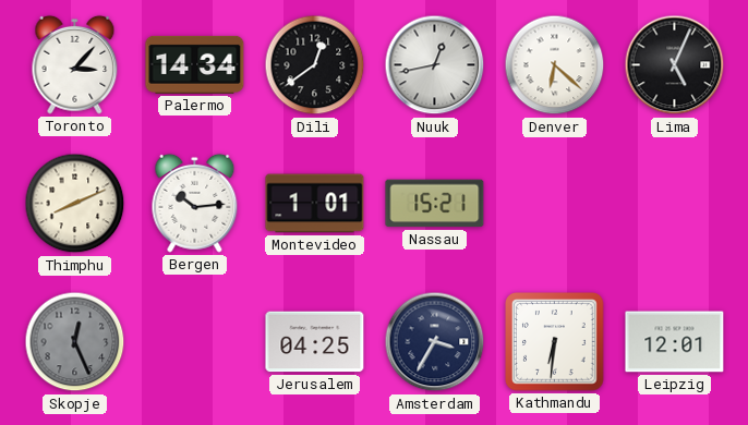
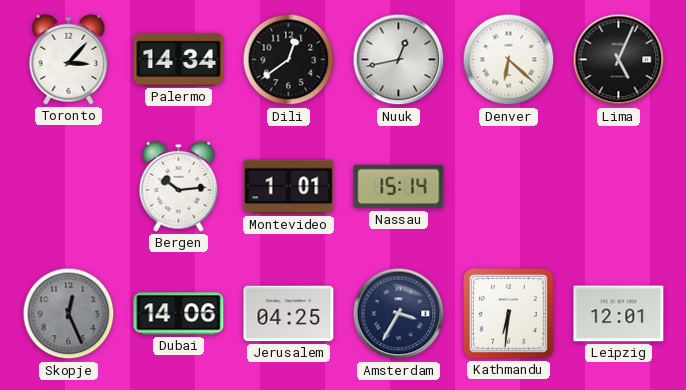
Thimphu: 8:11 -> none
Nassau: 15:21 -> 15:14
Dubai: none -> 14:06
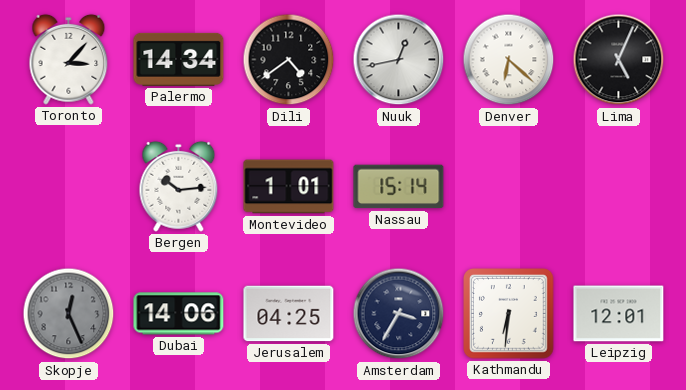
Dili: 12:39 -> 4:39
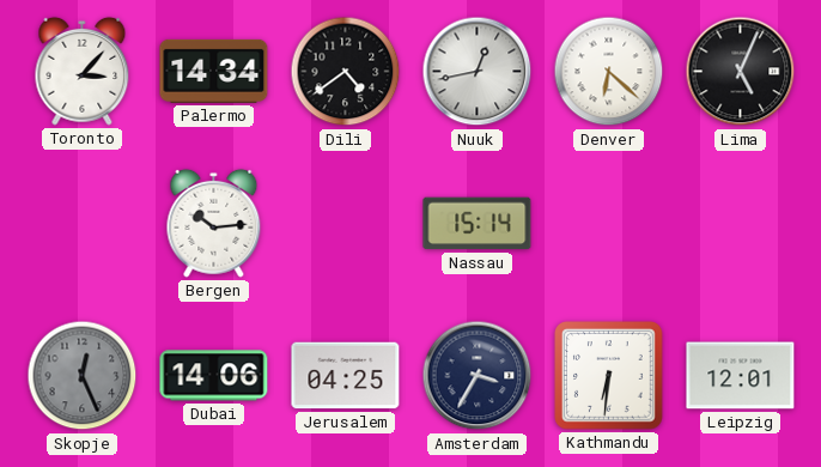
Montevideo: 1:01 -> none
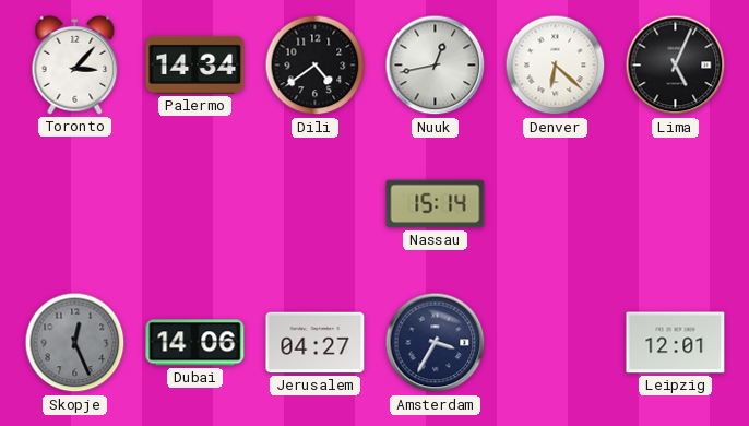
Bergen: 10:14 -> none
Jerusalem: 04:25 -> 04:27
Kathmandu: 6:31 -> none
